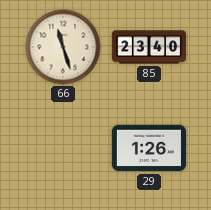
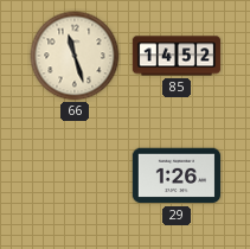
85: 23:40 -> 14:52
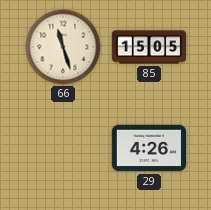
85: 14:52 -> 15:05
29: 1:26 -> 4:26
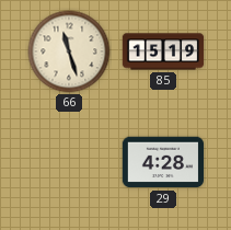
85: 15:05 -> 15:19
29: 4:26 -> 4:28
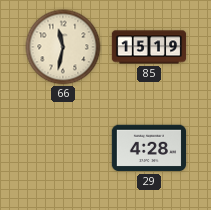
66: 11:27 -> 11:32
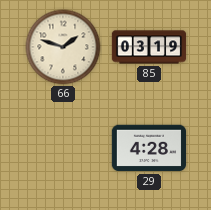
66: 11:32 -> 1:48
85: 15:19 -> 03:19
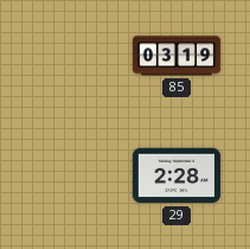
66: 1:48 -> none
29: 4:28 -> 2:28
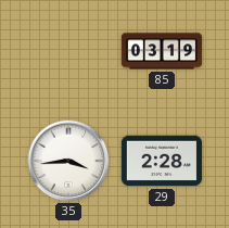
35: none -> 3:44
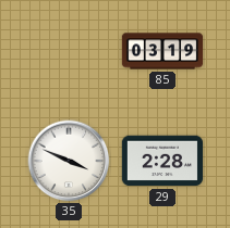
35: 3:44 -> 3:49
